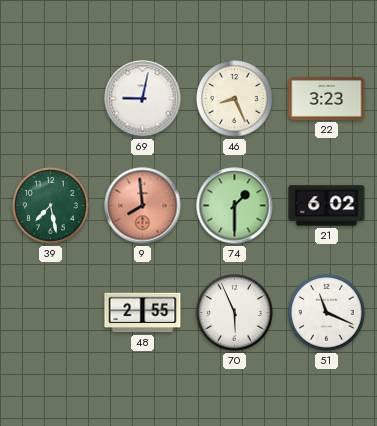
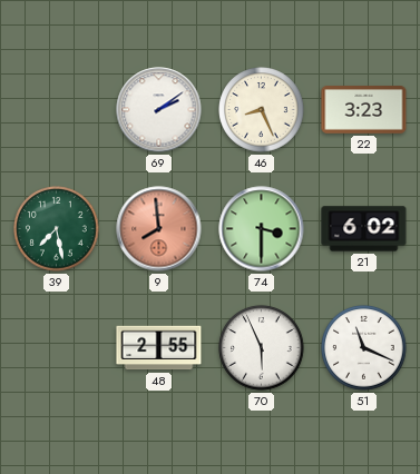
69: 9:02 -> 2:09
74: 1:30 -> 3:30
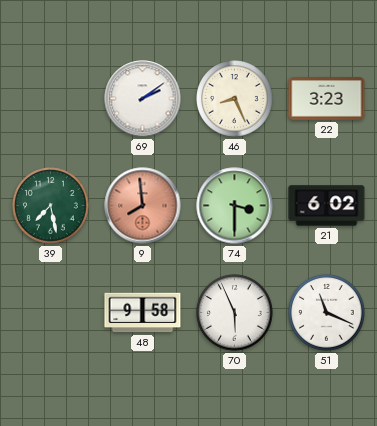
48: 2:55 -> 9:58
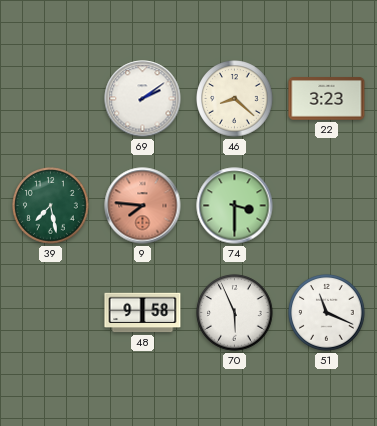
46: 8:26 -> 8:22
9: 7:59 -> 7:46
21: 6:02 -> none
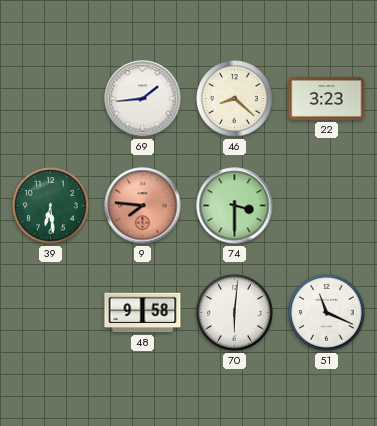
69: 2:09 -> 1:44
39: 7:28 -> 6:29
70: 5:56 -> 6:01
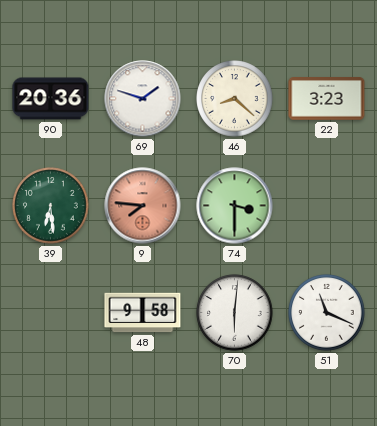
90: none -> 20:36
69: 1:44 -> 1:48
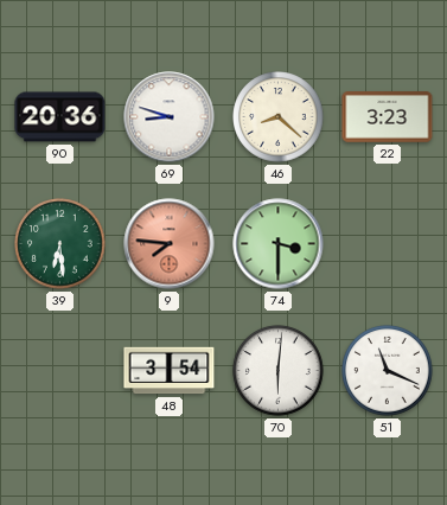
69: 1:48 -> 8:48
48: 9:58 -> 3:54
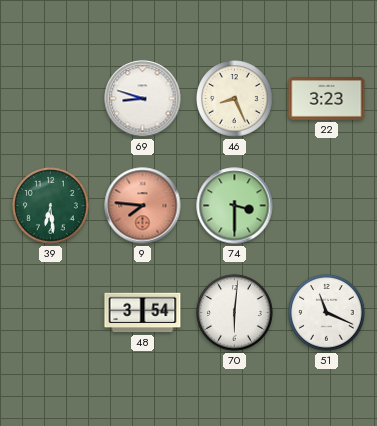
90: 20:36 -> none
46: 8:22 -> 8:26
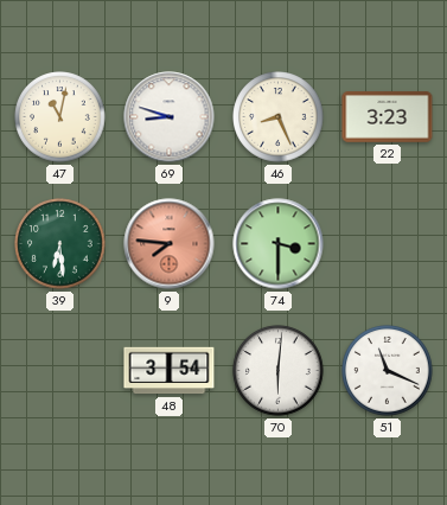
47: none -> 11:02
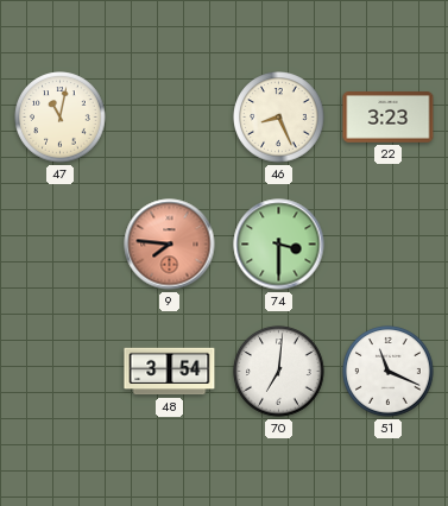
69: 8:48 -> none
39: 6:29 -> none
70: 6:01 -> 7:01
